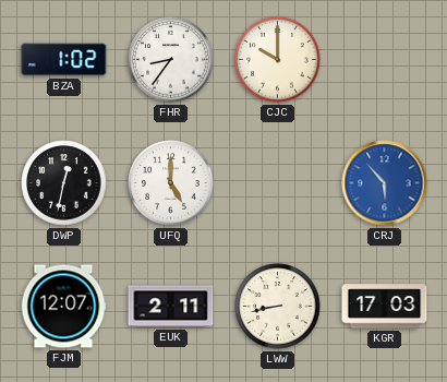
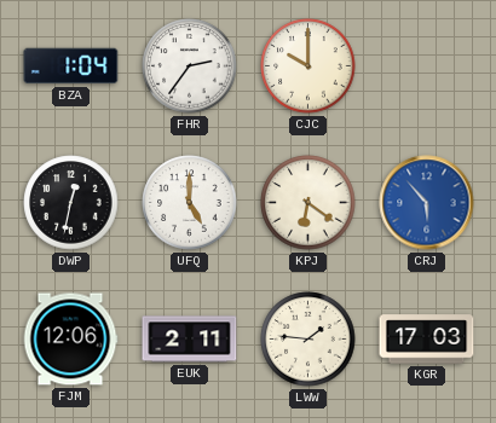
BZA: 1:02 -> 1:04
FHR: 8:36 -> 2:36
KPJ: none -> 6:21
FJM: 12:07 -> 12:06
LWW: 8:43 -> 1:46
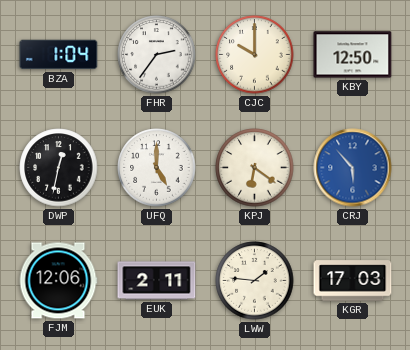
KBY: none -> 12:50
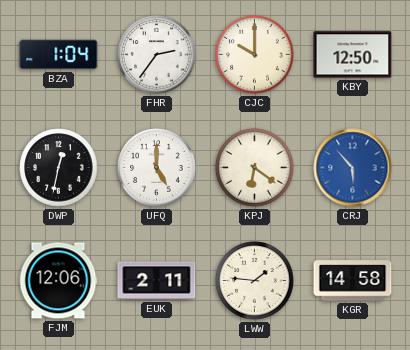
KGR: 17:03 -> 14:58
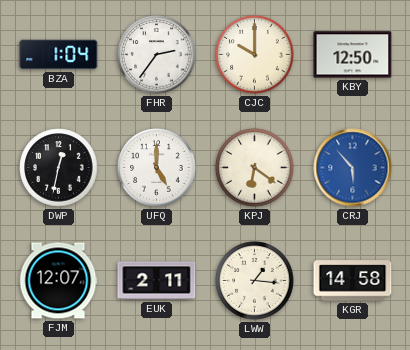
FJM: 12:06 -> 12:07
LWW: 1:46 -> 1:16
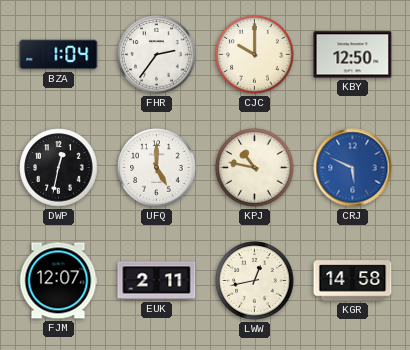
KPJ: 6:21 -> 10:47
CRJ: 5:53 -> 5:49
LWW: 1:16 -> 12:43
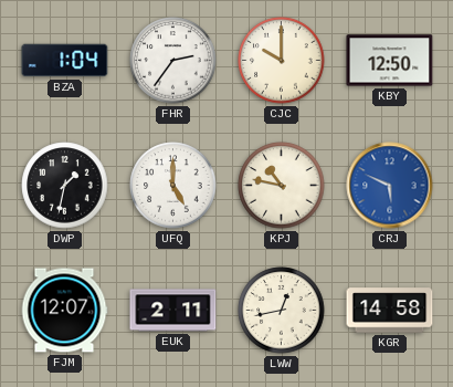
DWP: 12:32 -> 1:32
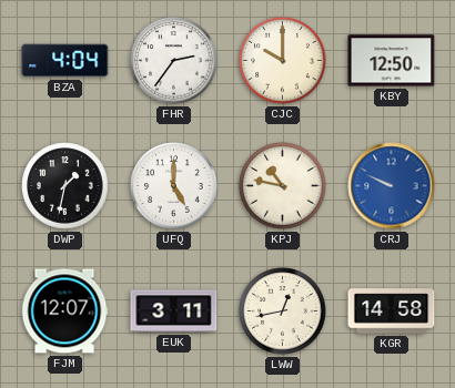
BZA: 1:04 -> 4:04
CRJ: 5:49 -> 9:49
EUK: 2:11 -> 3:11
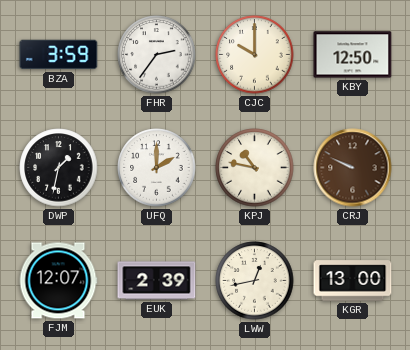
BZA: 4:04 -> 3:59
UFQ: 5:00 -> 2:00
CRJ dial: blue -> brown
EUK: 3:11 -> 2:39
KGR: 14:58 -> 13:00
